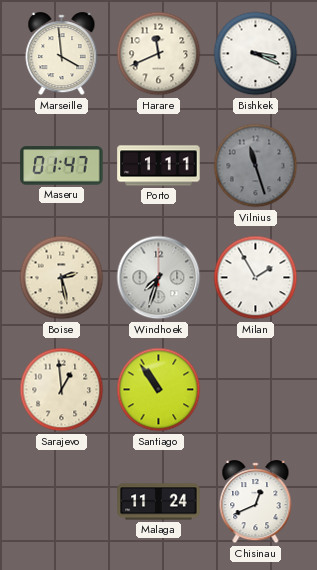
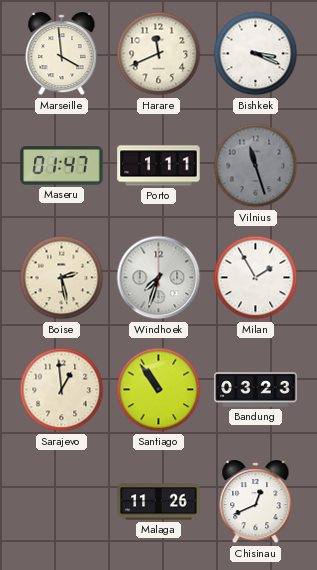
Bandung: none -> 03:23
Malaga: 11:24 -> 11:26
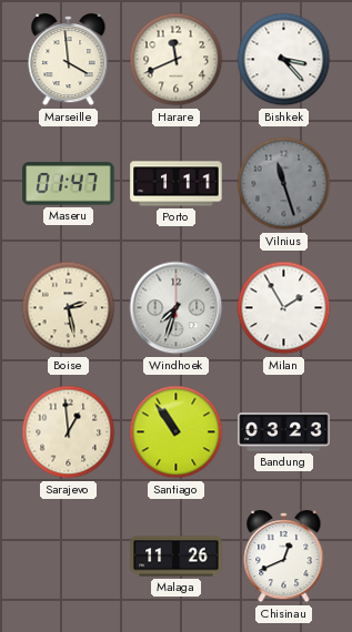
Bishkek: 3:19 -> 3:23
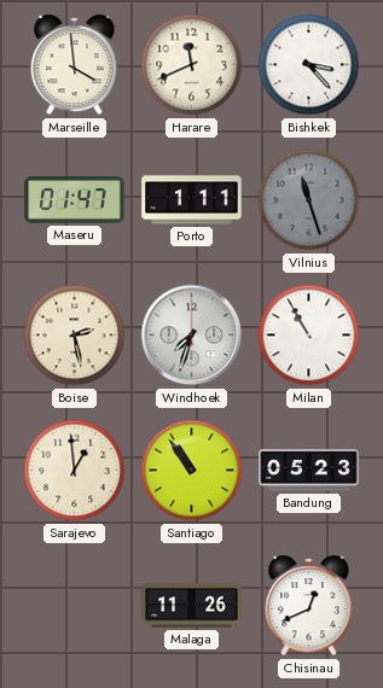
Milan: 1:55 -> 10:55
Bandung: 03:23 -> 05:23
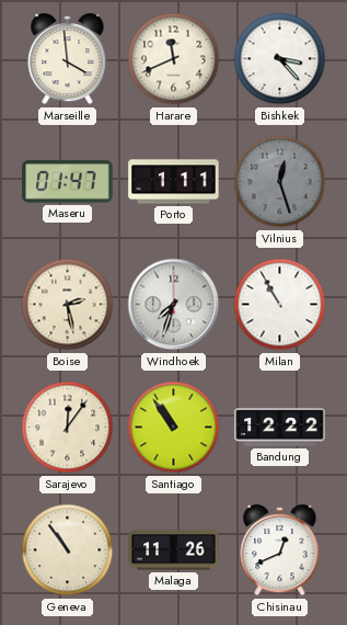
Vilnius: 11:27 -> 12:27
Sarajevo: 12:59 -> 12:06
Bandung: 05:23 -> 12:22
Geneva: none -> 10:54
